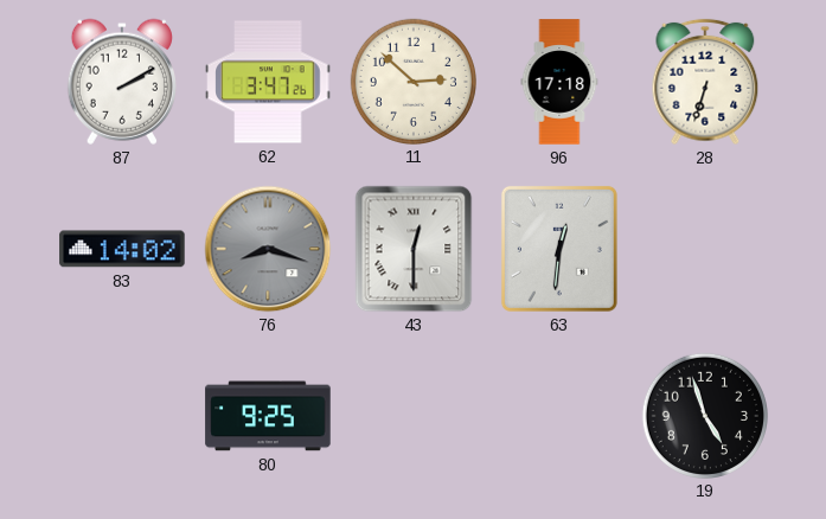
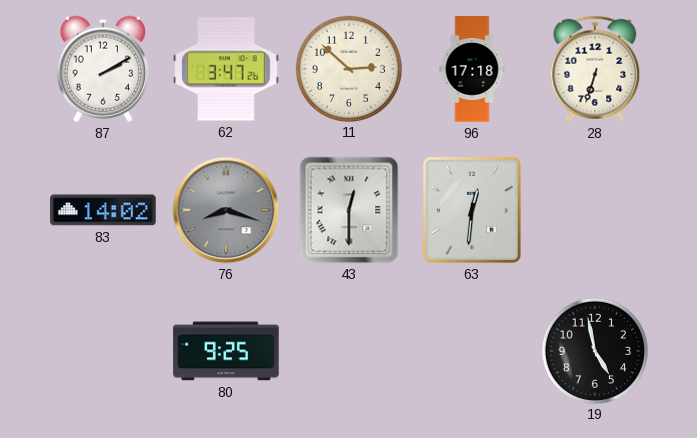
19: 4:57 -> 4:58
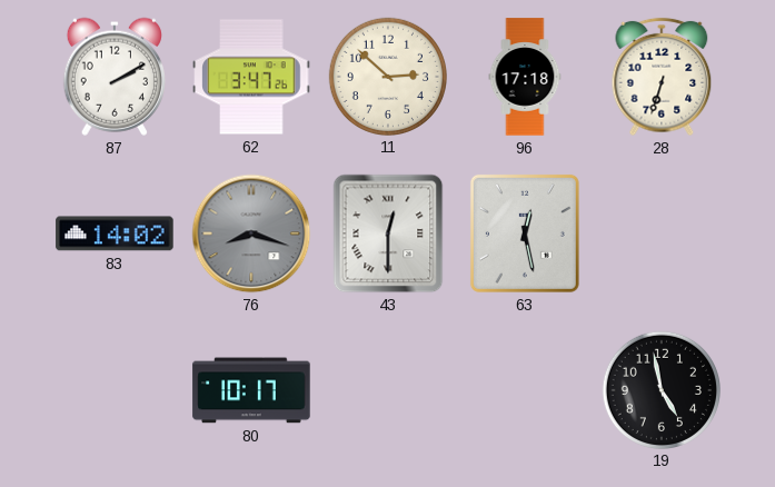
63: 12:31 -> 12:28
80: 9:25 -> 10:17
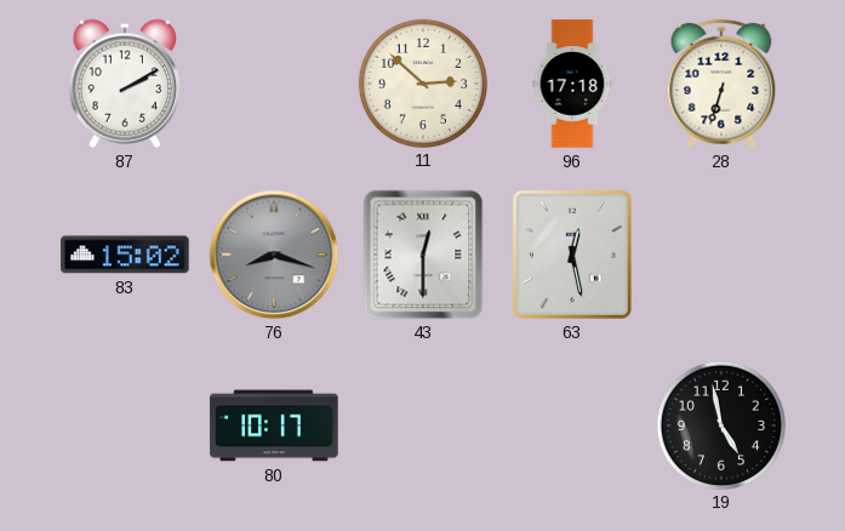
62: 3:47 -> none
83: 14:02 -> 15:02
